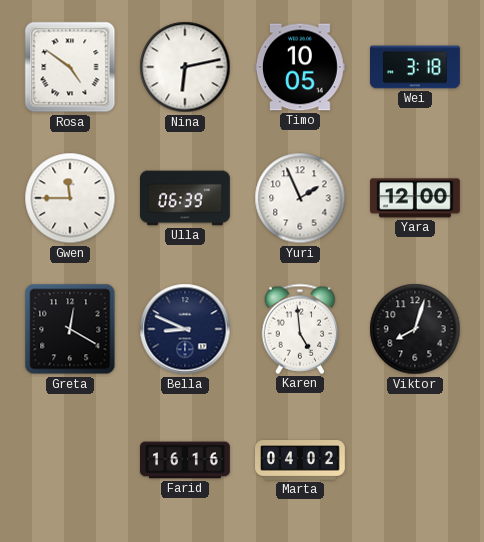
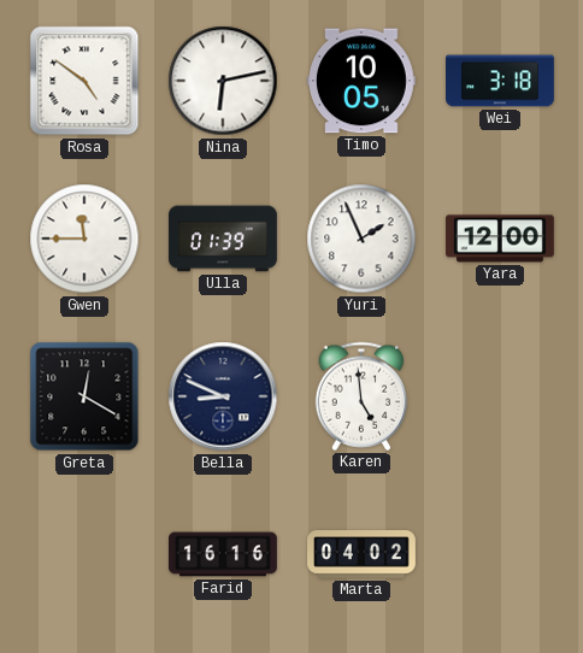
Ulla: 06:39 -> 01:39
Viktor: 8:03 -> none
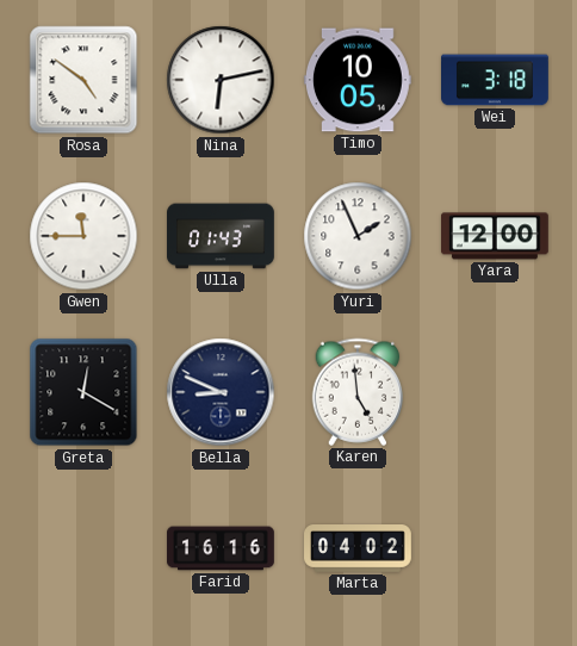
Ulla: 01:39 -> 01:43
